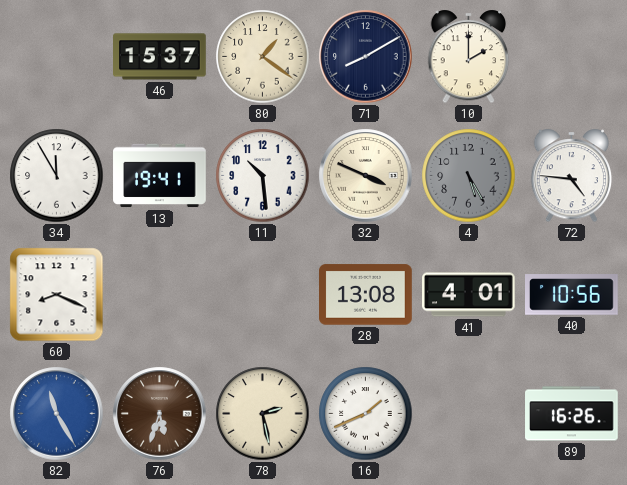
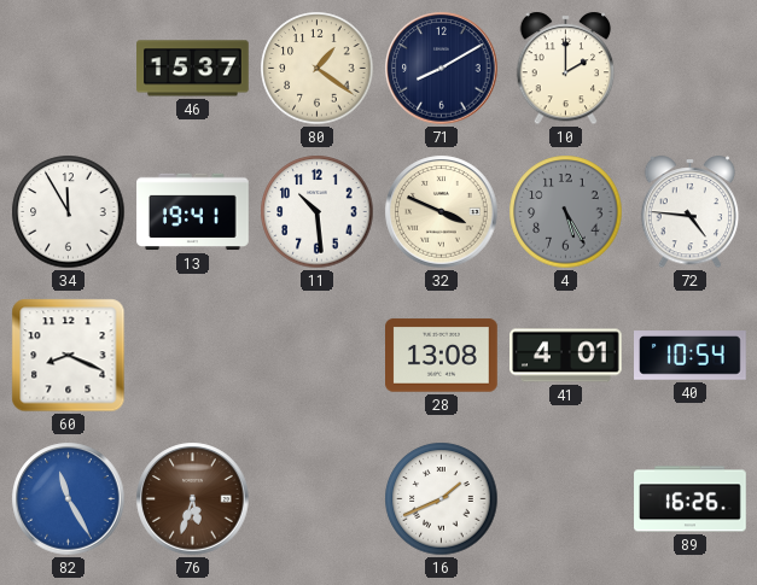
40: 10:56 -> 10:54
78: 2:28 -> none
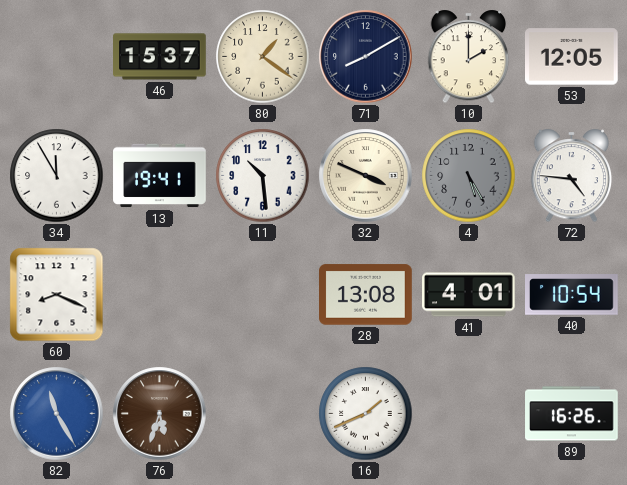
53: none -> 12:05
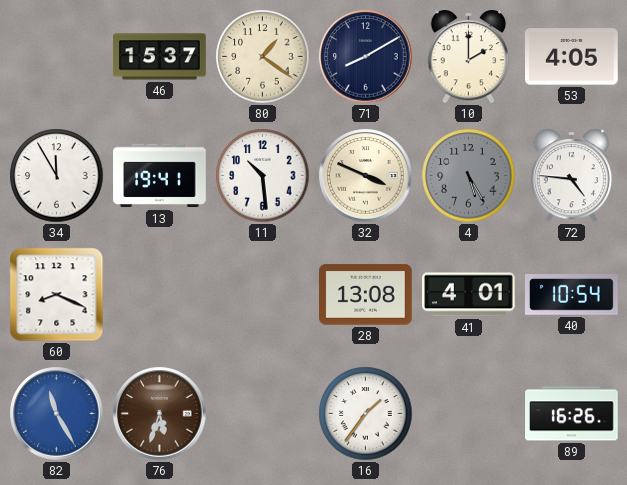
53: 12:05 -> 4:05
16: 1:41 -> 1:36
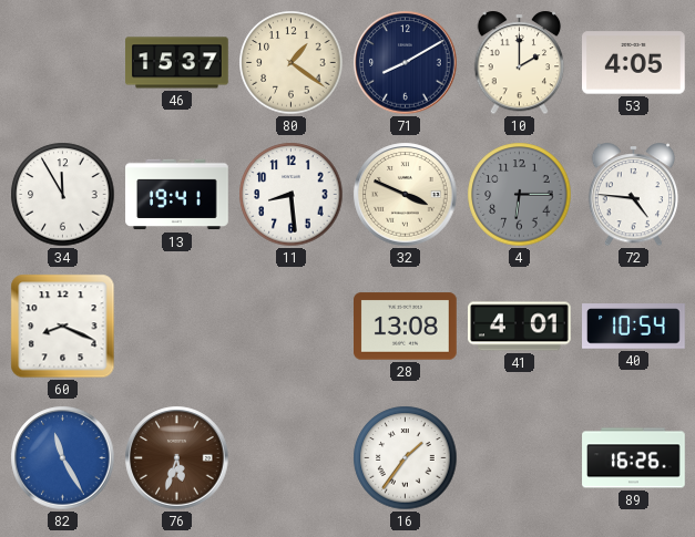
11: 10:29 -> 8:29
4: 5:25 -> 6:15
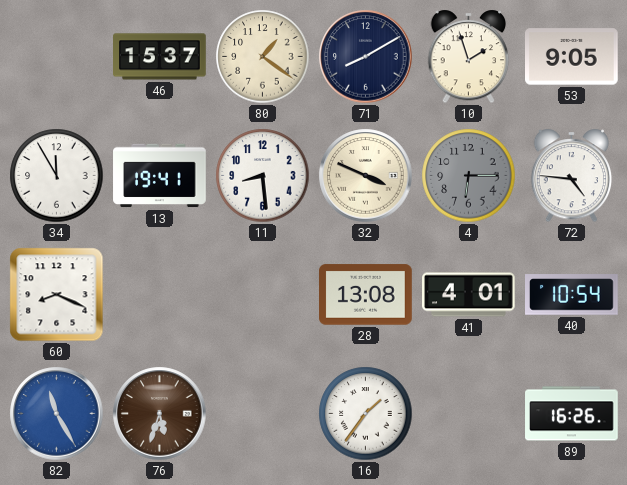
10: 2:00 -> 1:57
53: 4:05 -> 9:05
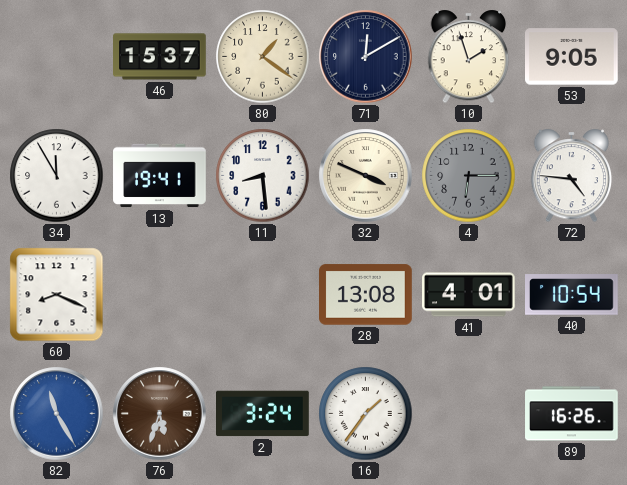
71: 8:10 -> 12:10
2: none -> 3:24
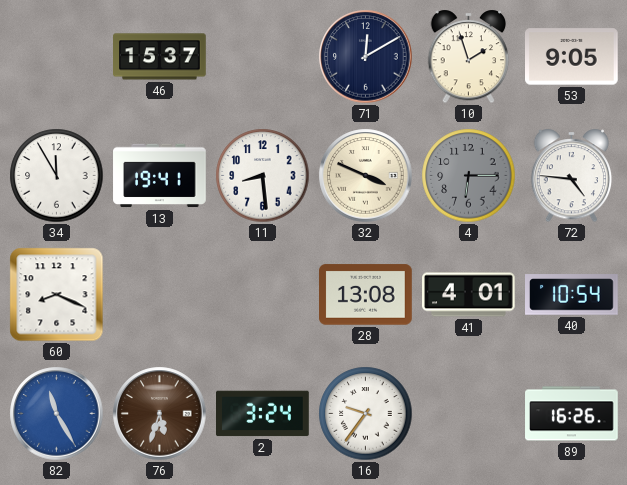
80: 1:21 -> none
16: 1:36 -> 9:36
